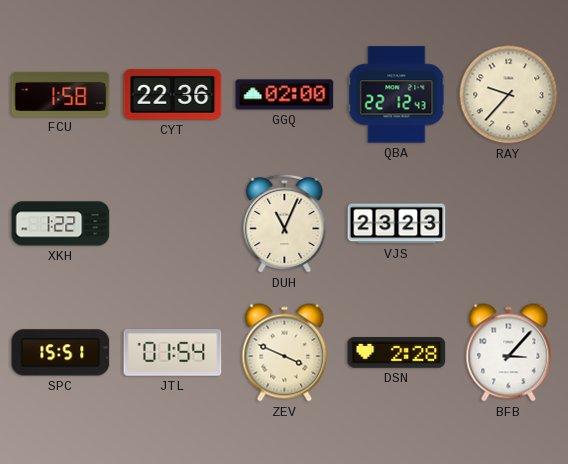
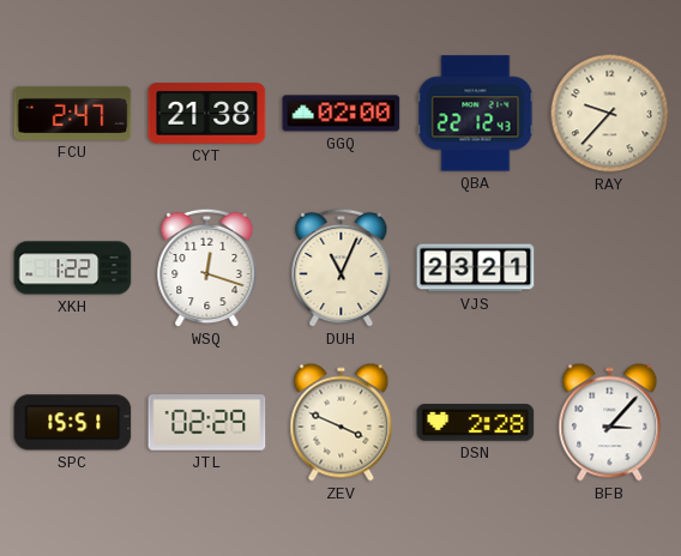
FCU: 1:58 -> 2:47
CYT: 22:36 -> 21:38
WSQ: none -> 12:18
VJS: 23:23 -> 23:21
JTL: 01:54 -> 02:29
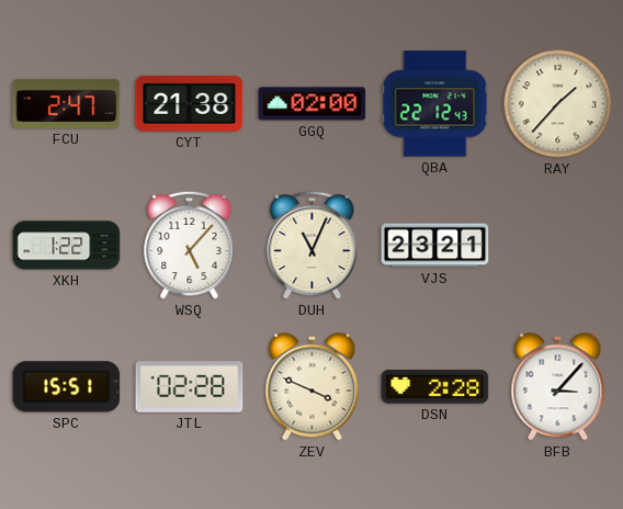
RAY: 9:37 -> 1:37
WSQ: 12:18 -> 5:07
JTL: 02:29 -> 02:28
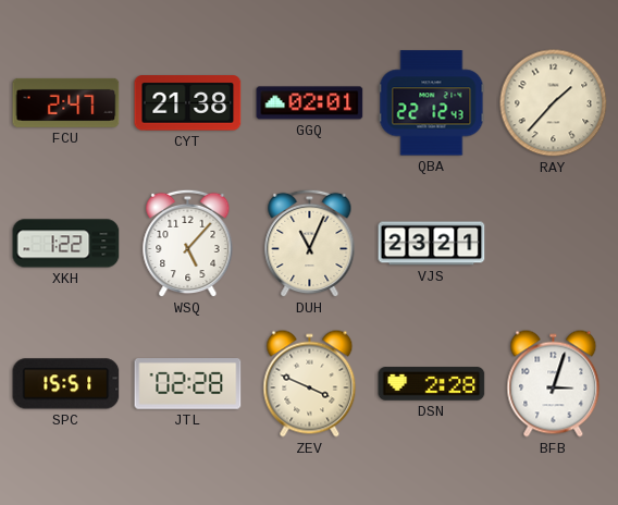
GGQ: 02:00 -> 02:01
BFB: 3:07 -> 3:03
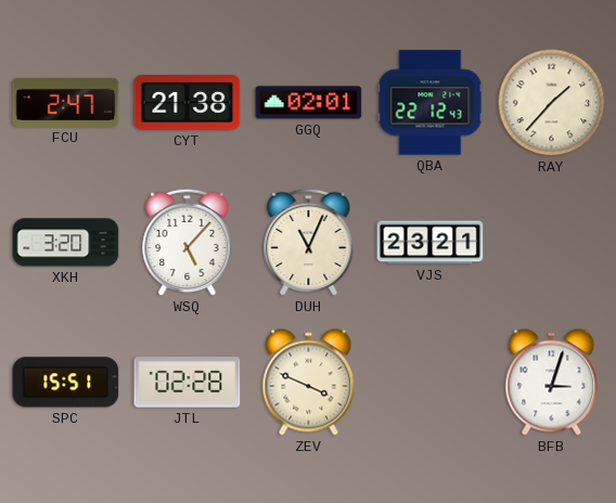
XKH: 1:22 -> 3:20
DSN: 2:28 -> none
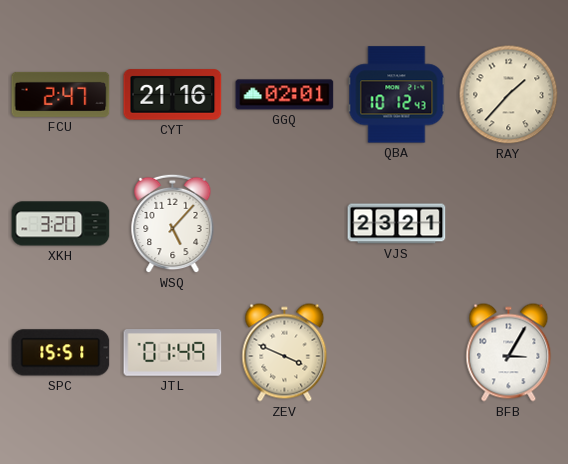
CYT: 21:38 -> 21:16
QBA: 22:12 -> 10:12
DUH: 11:04 -> none
JTL: 02:28 -> 01:49
BFB: 3:03 -> 3:05
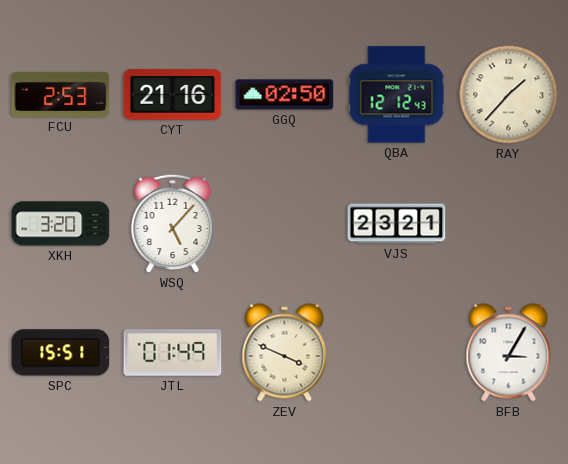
FCU: 2:47 -> 2:53
GGQ: 02:01 -> 02:50
QBA: 10:12 -> 12:12
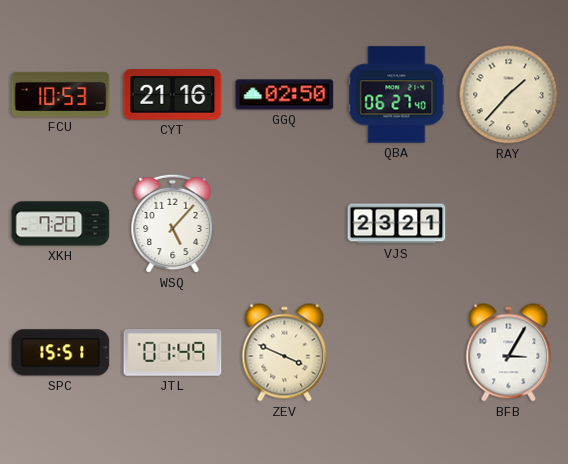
FCU: 2:53 -> 10:53
QBA: 12:12 -> 06:27
XKH: 3:20 -> 7:20
